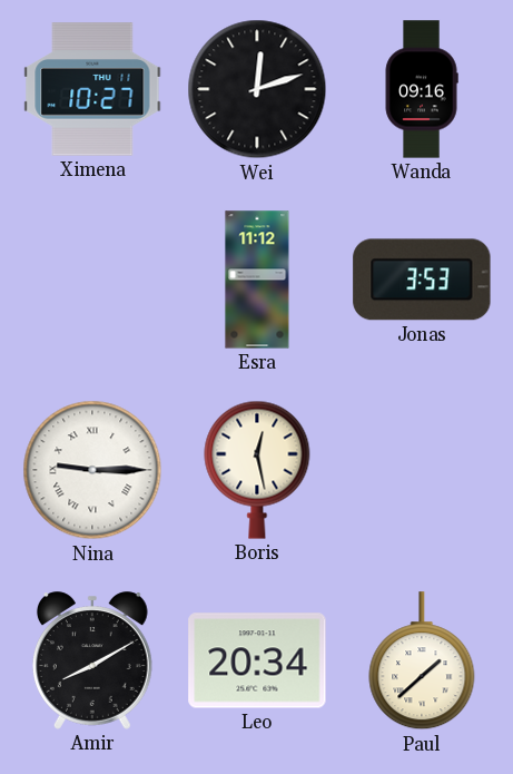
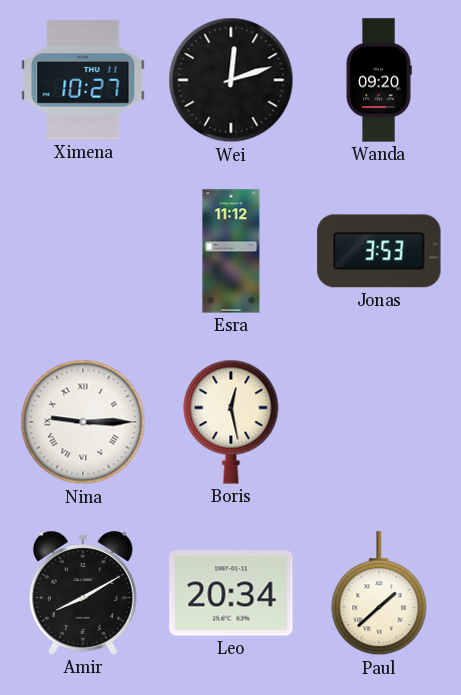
Wanda: 09:16 -> 09:20
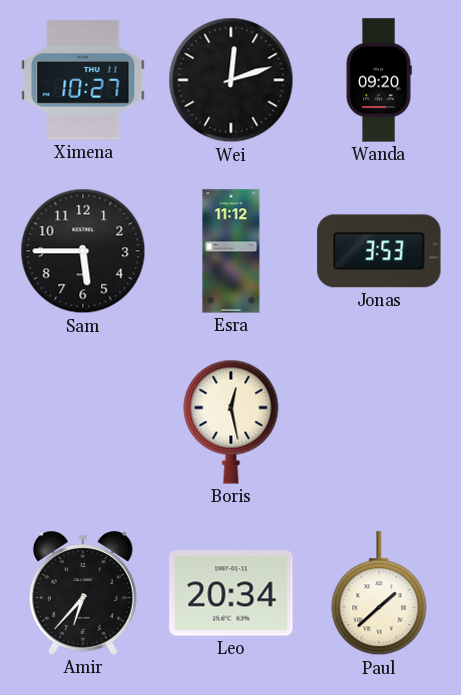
Sam: none -> 5:45
Nina: 9:15 -> none
Amir: 8:10 -> 6:37
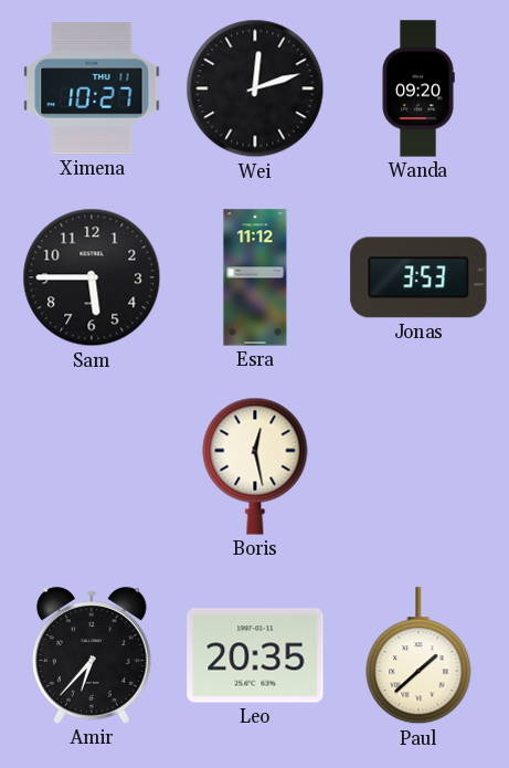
Leo: 20:34 -> 20:35
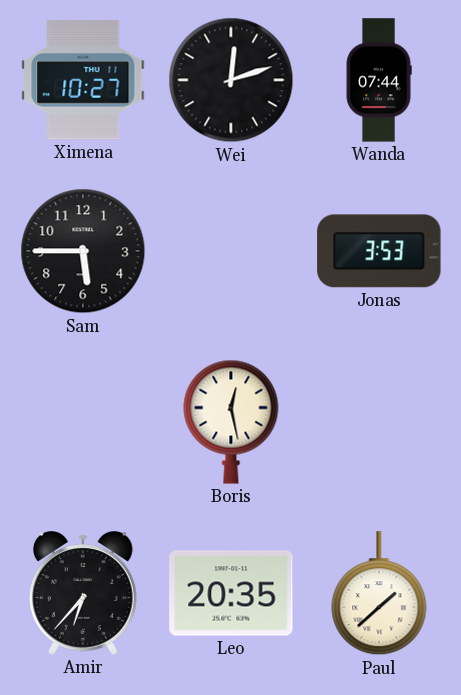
Wanda: 09:20 -> 07:44
Esra: 11:12 -> none
